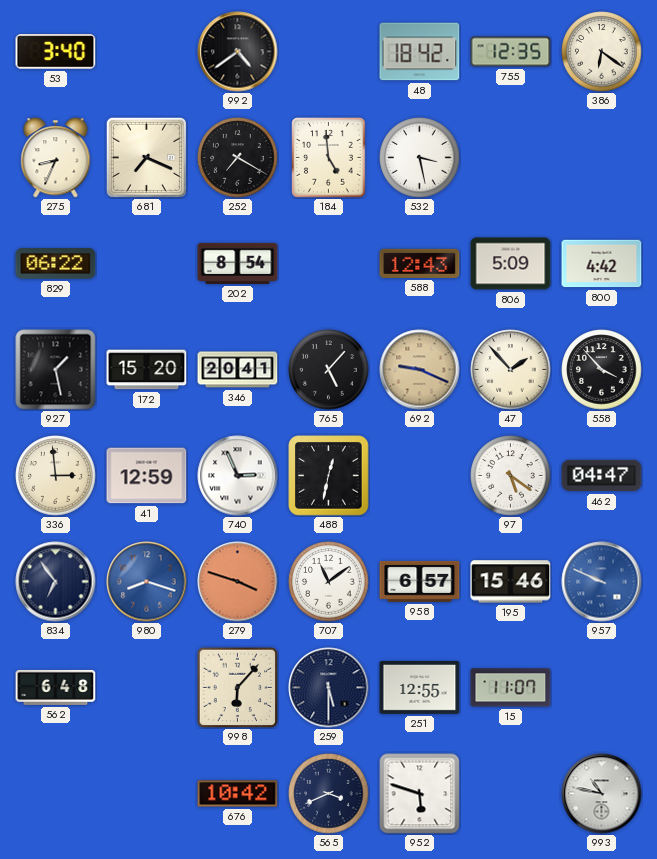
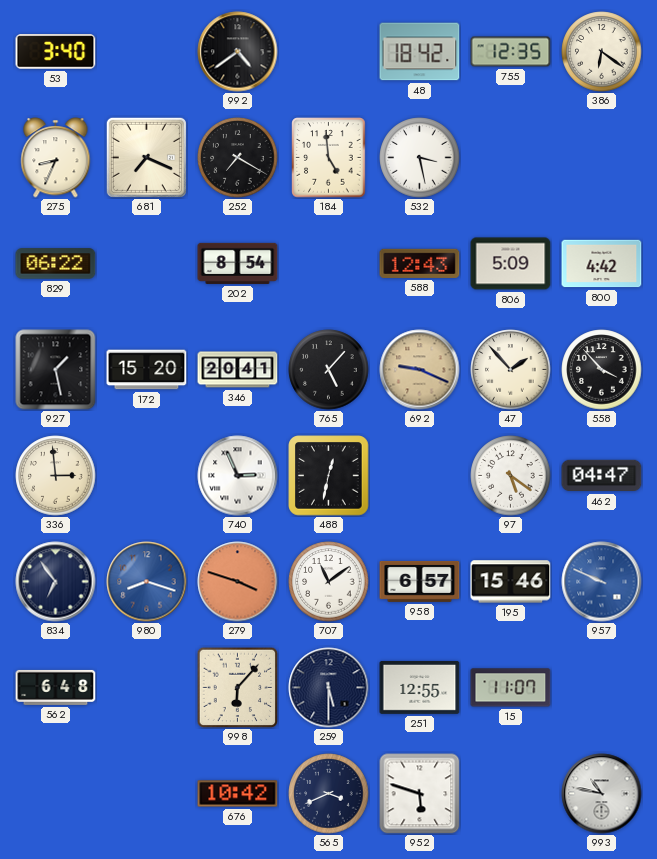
41: 12:59 -> none
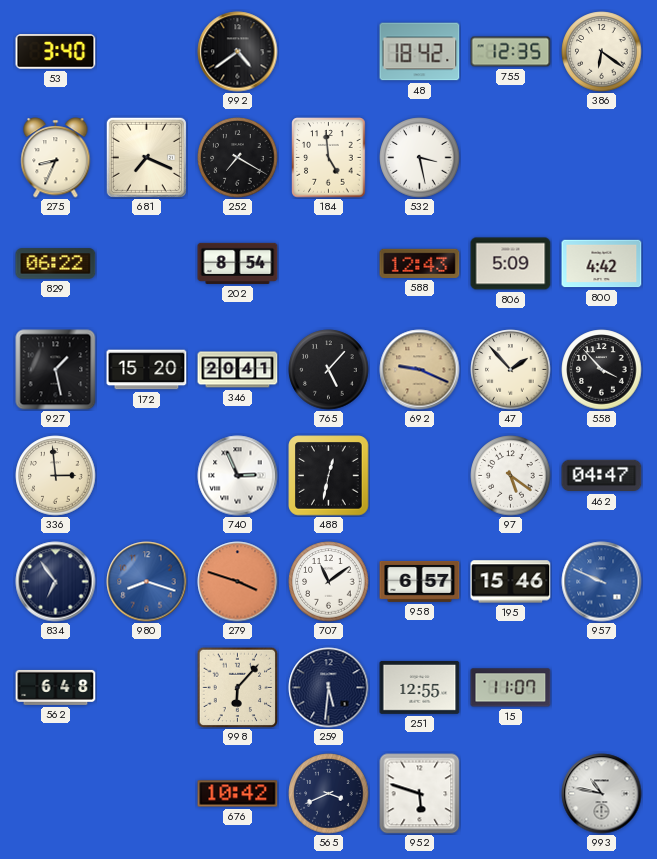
259: 5:30 -> 5:31
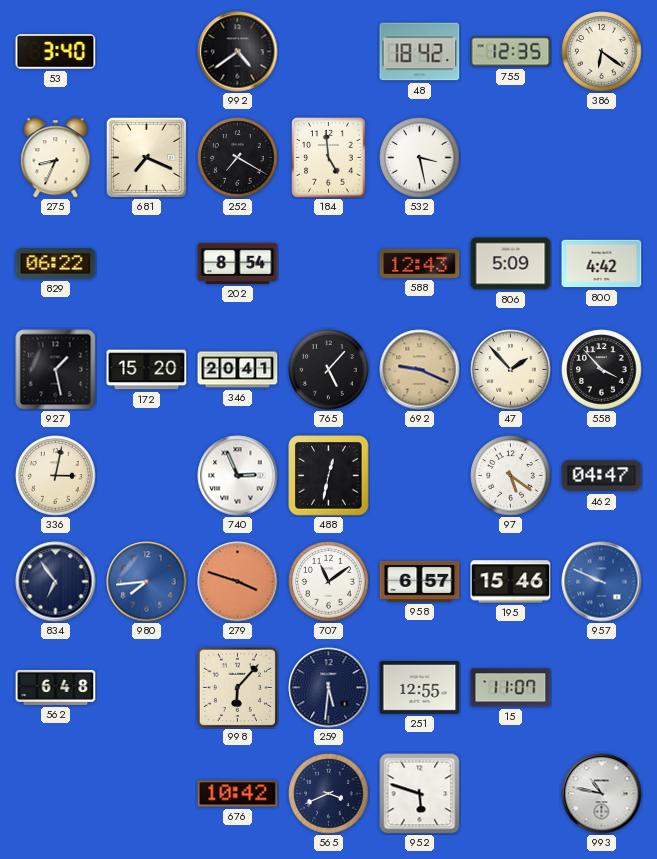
336: 2:59 -> 3:02
980: 8:18 -> 7:44
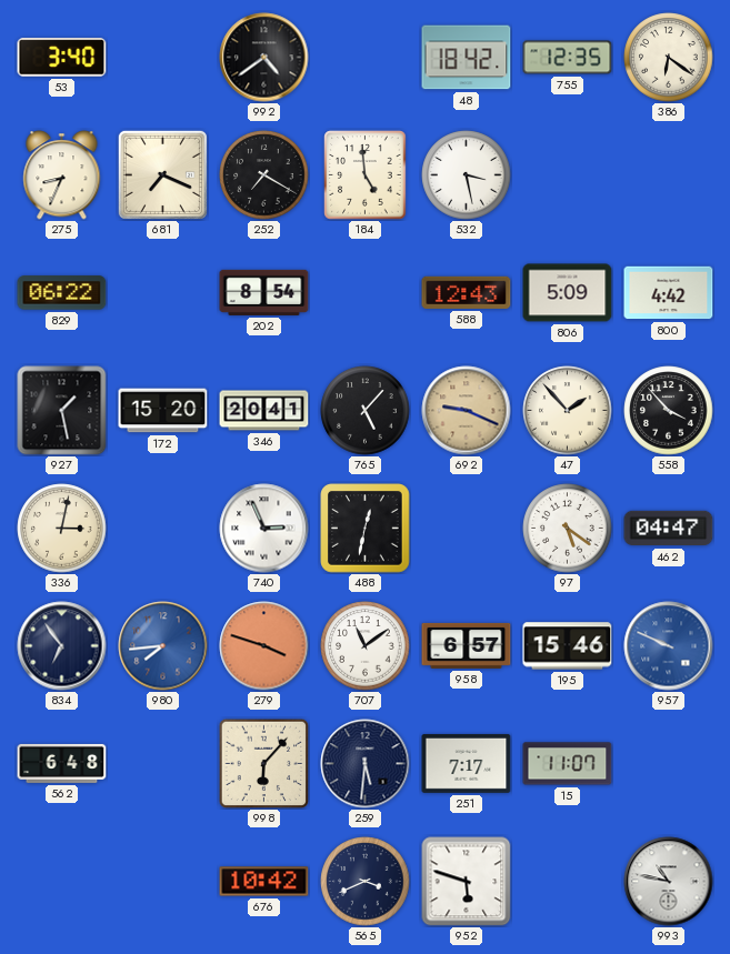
251: 12:55 -> 7:17
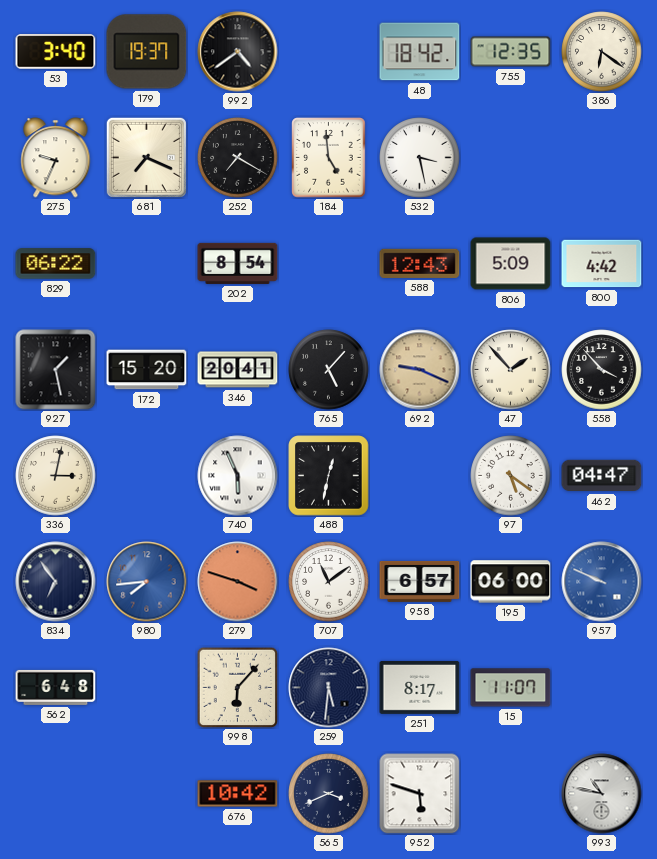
179: none -> 19:37
275: 8:34 -> 9:34
740: 2:56 -> 5:56
195: 15:46 -> 06:00
251: 7:17 -> 8:17
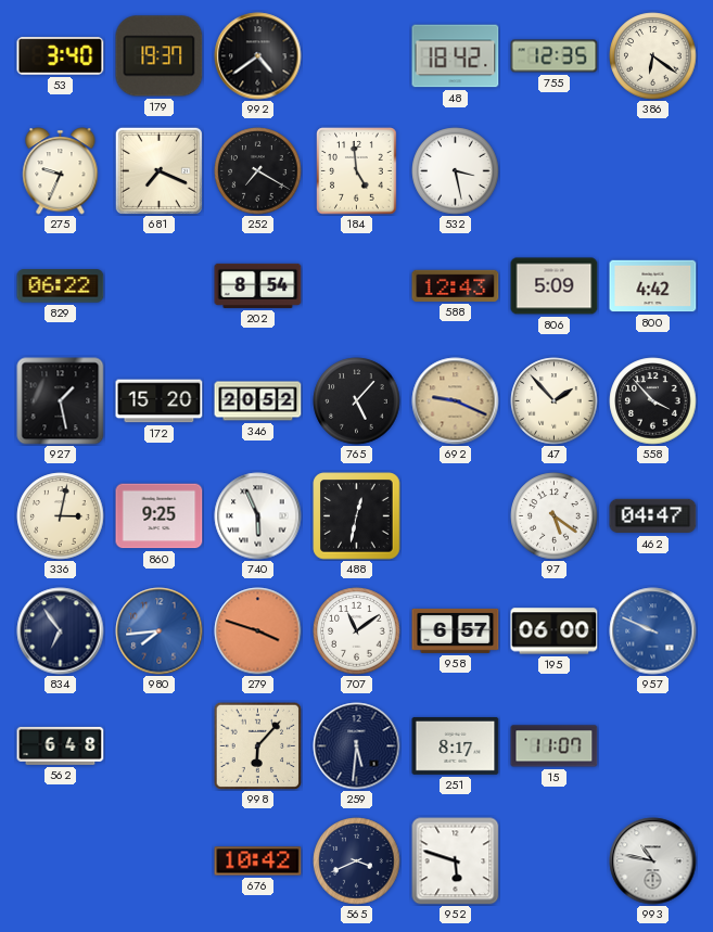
346: 20:41 -> 20:52
860: none -> 9:25
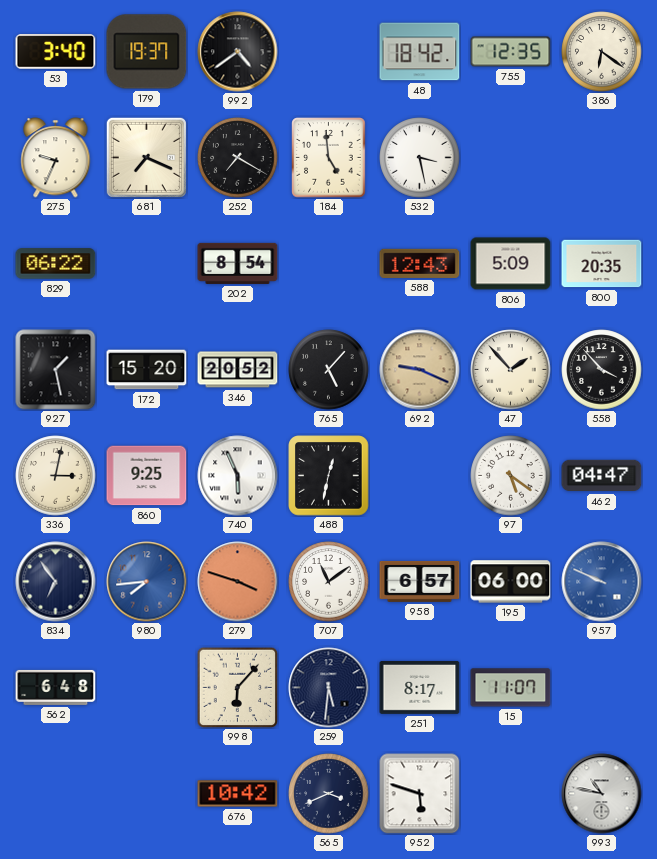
800: 4:42 -> 20:35
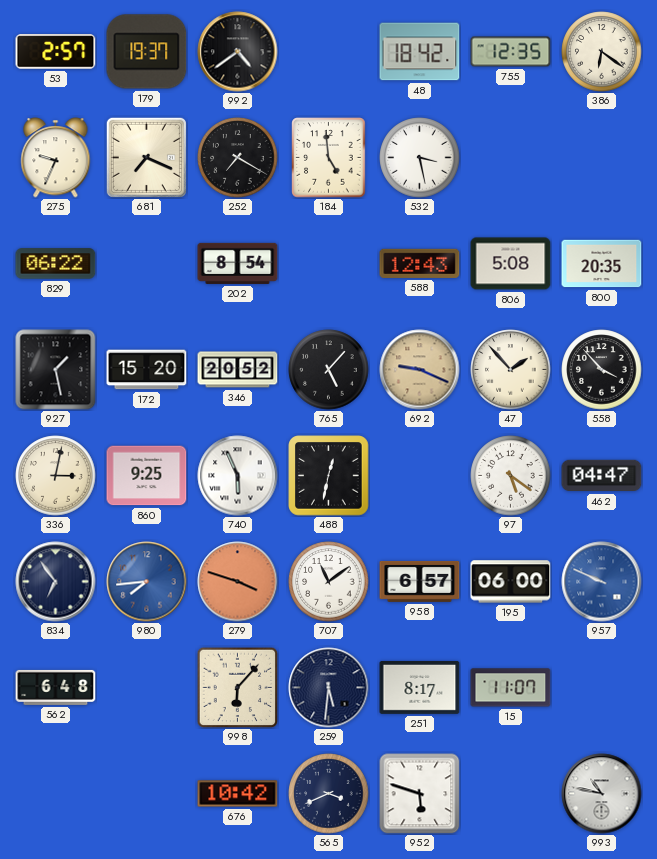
53: 3:40 -> 2:57
806: 5:09 -> 5:08
